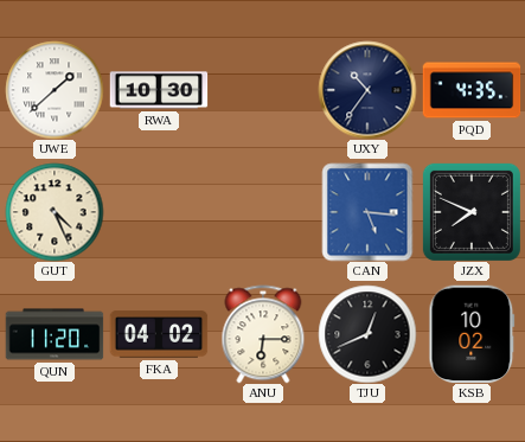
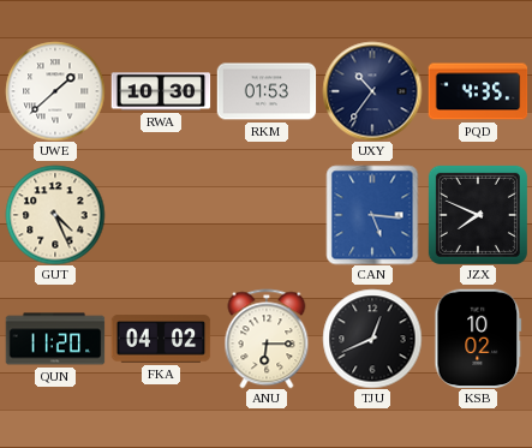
RKM: none -> 01:53
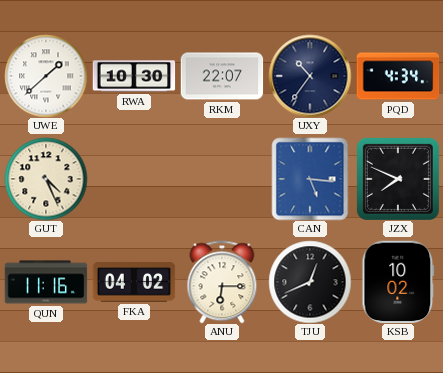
RKM: 01:53 -> 22:07
PQD: 4:35 -> 4:34
QUN: 11:20 -> 11:16
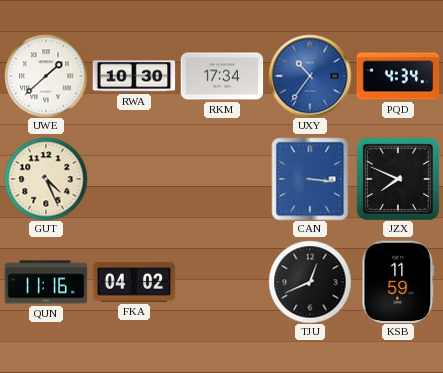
RKM: 22:07 -> 17:34
UXY dial: navy -> blue
CAN: 5:16 -> 3:16
ANU: 6:15 -> none
KSB: 10:02 -> 11:59
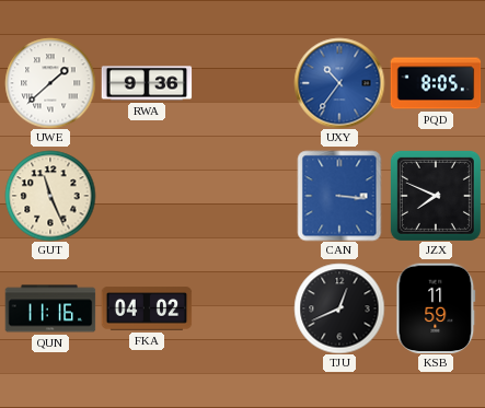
RWA: 10:30 -> 9:36
RKM: 17:34 -> none
PQD: 4:34 -> 8:05
GUT: 4:26 -> 11:26
